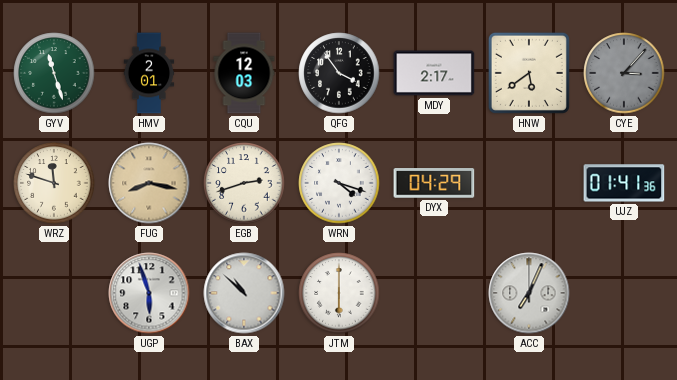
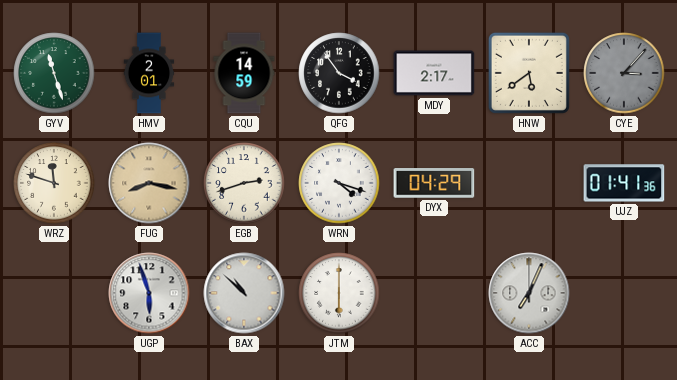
CQU: 12:03 -> 14:59
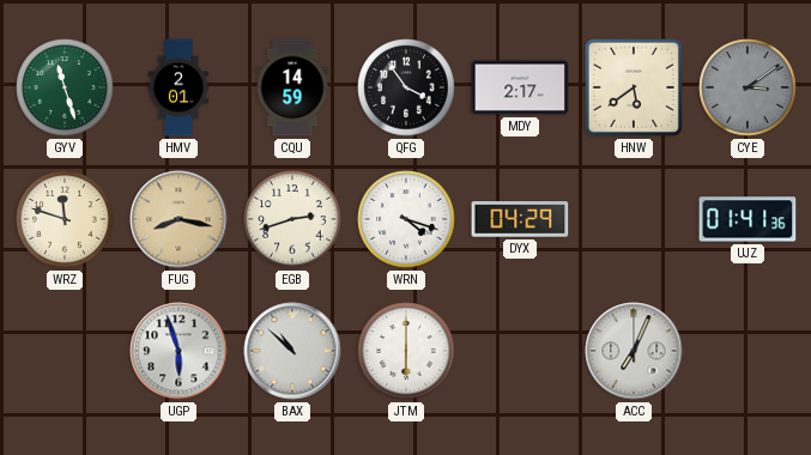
CYE: 3:07 -> 3:09
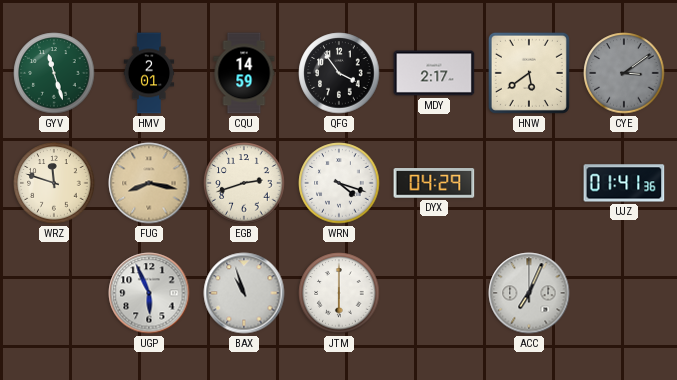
UGP: 5:57 -> 5:56
BAX: 10:52 -> 10:57
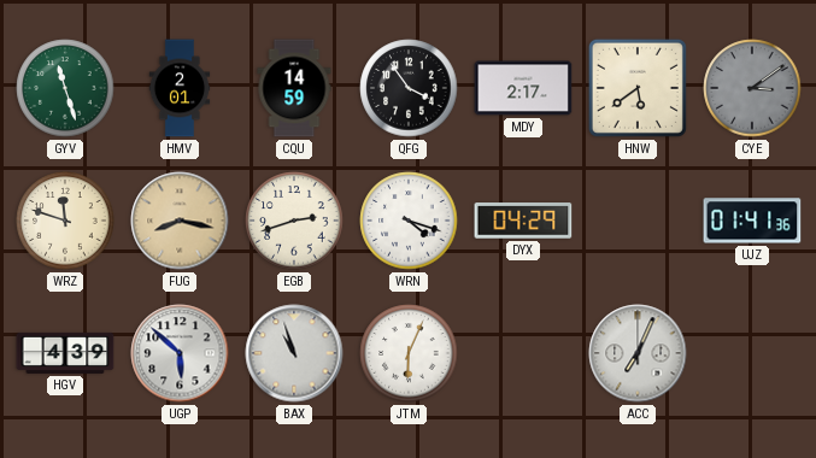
HGV: none -> 4:39
UGP: 5:56 -> 5:52
JTM: 6:00 -> 6:04
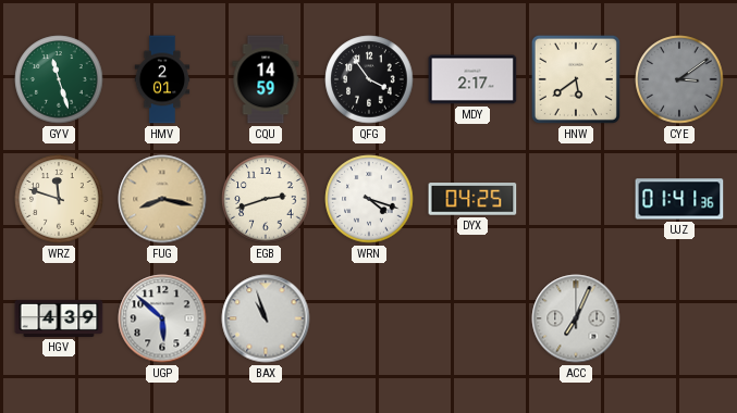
DYX: 04:29 -> 04:25
JTM: 6:04 -> none
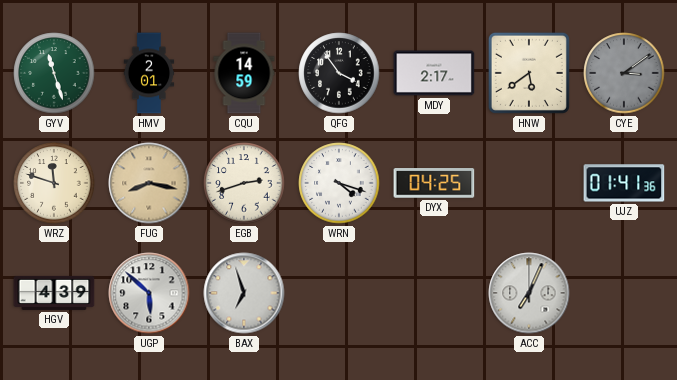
BAX: 10:57 -> 6:57
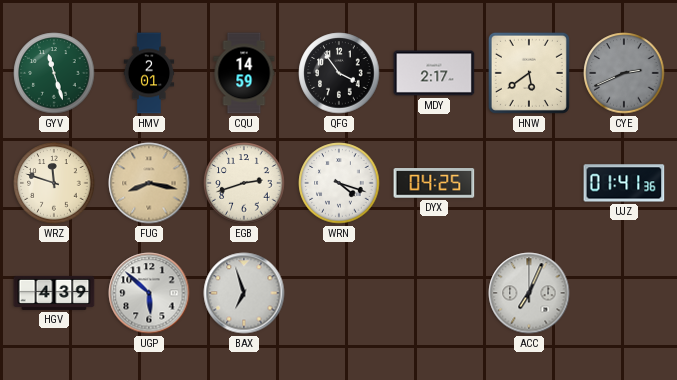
CYE: 3:09 -> 2:41
